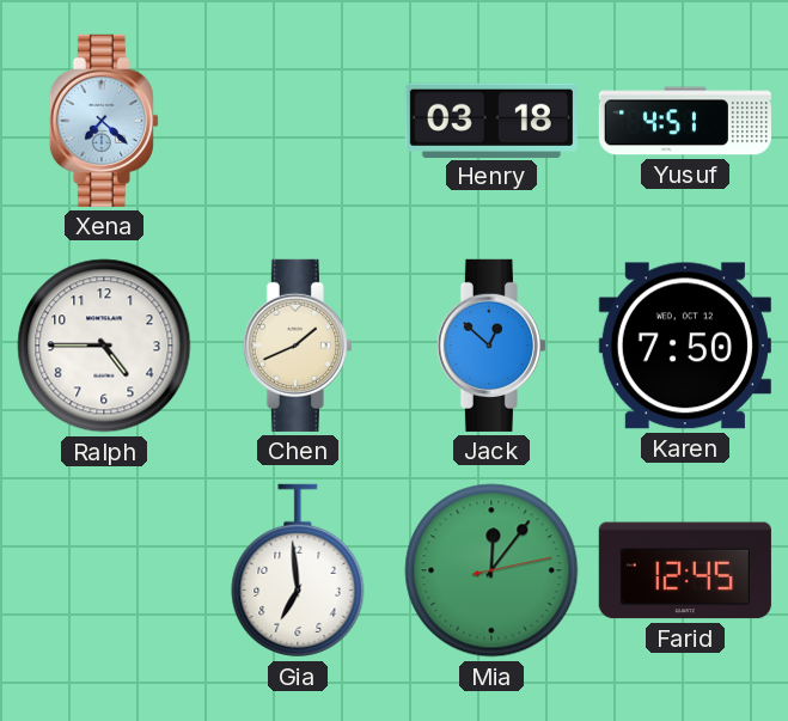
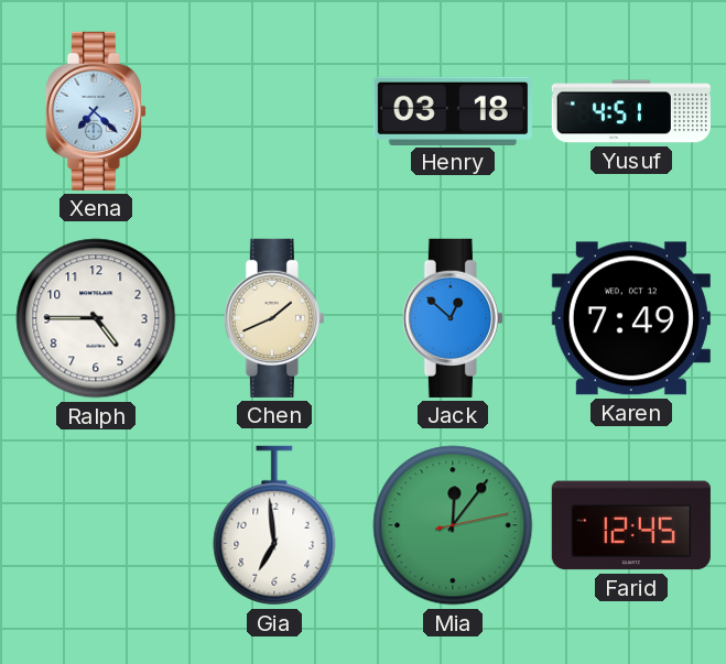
Karen: 7:50 -> 7:49
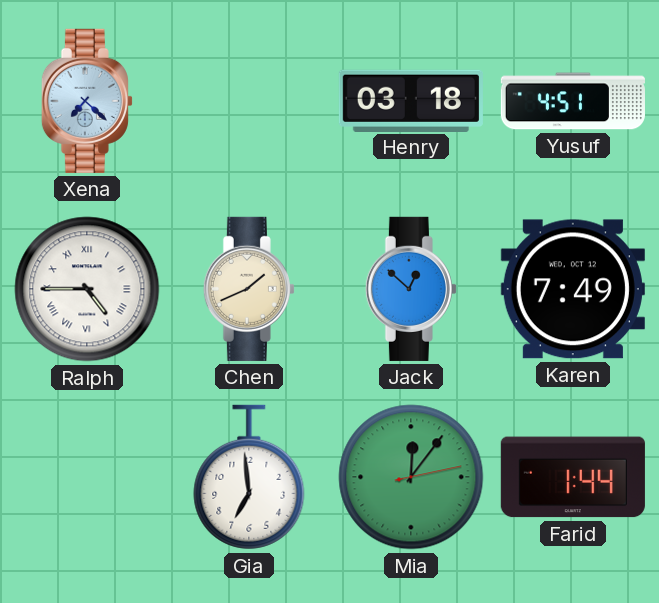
Ralph numerals: Arabic -> Roman
Farid: 12:45 -> 1:44
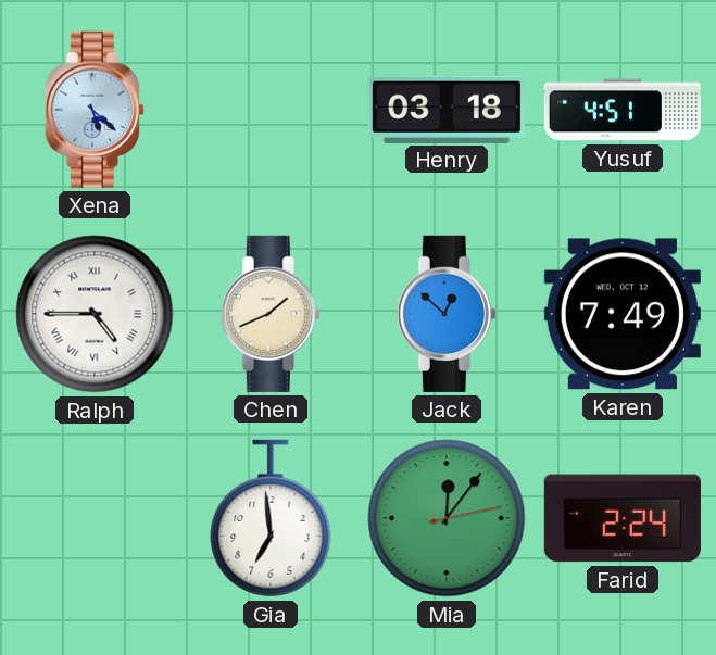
Xena: 7:22 -> 5:22
Farid: 1:44 -> 2:24
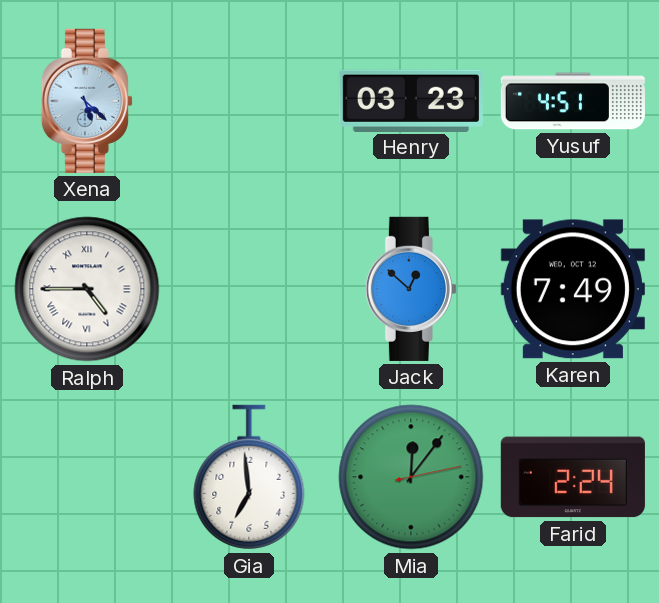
Henry: 03:18 -> 03:23
Chen: 1:41 -> none
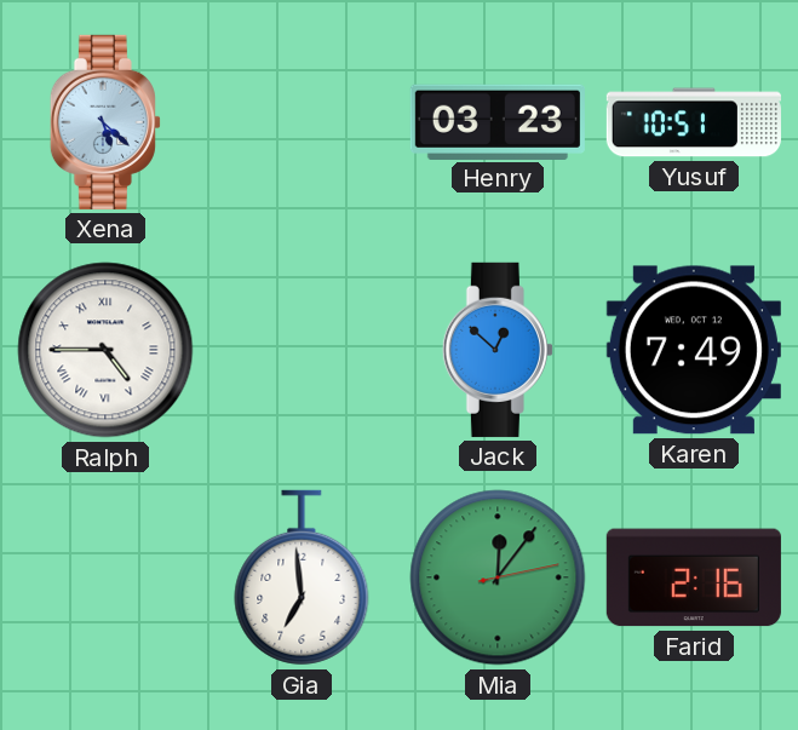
Yusuf: 4:51 -> 10:51
Farid: 2:24 -> 2:16
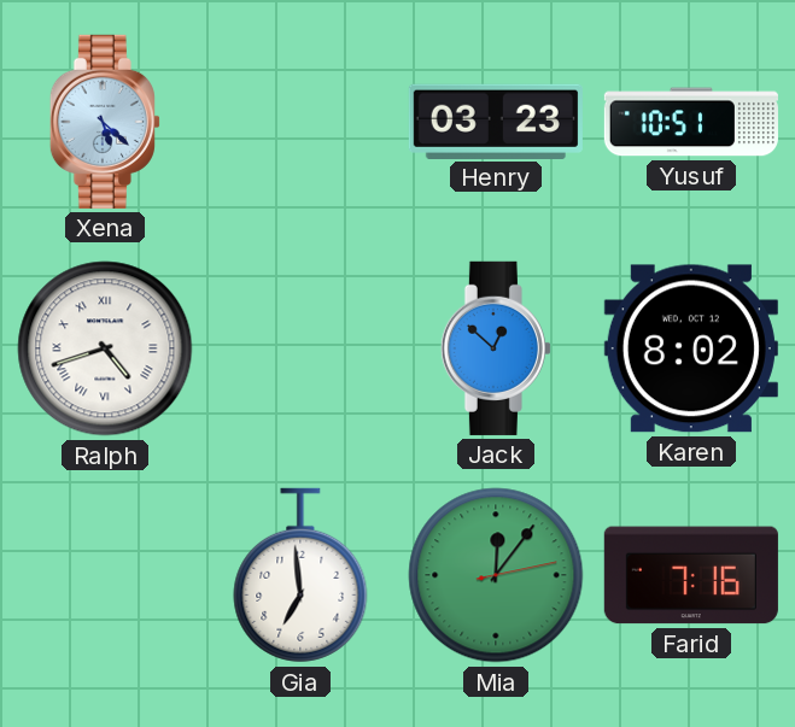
Ralph: 4:45 -> 4:42
Karen: 7:49 -> 8:02
Farid: 2:16 -> 7:16
